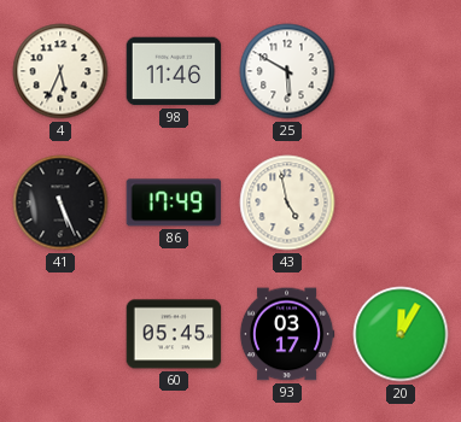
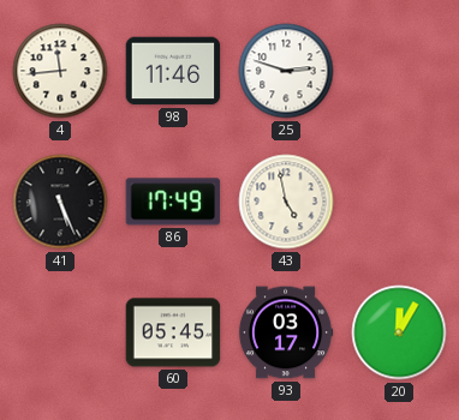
4: 5:34 -> 11:44
25: 5:50 -> 2:48
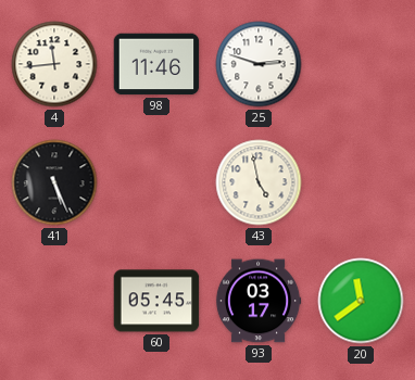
86: 17:49 -> none
20: 12:05 -> 11:39
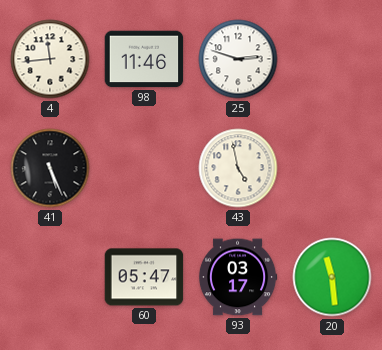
60: 05:45 -> 05:47
20: 11:39 -> 11:29
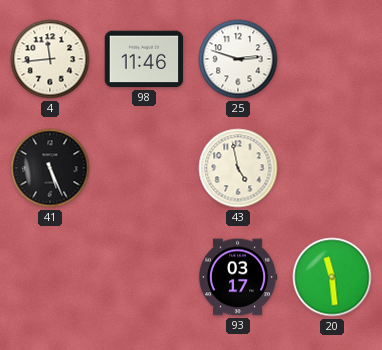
60: 05:47 -> none
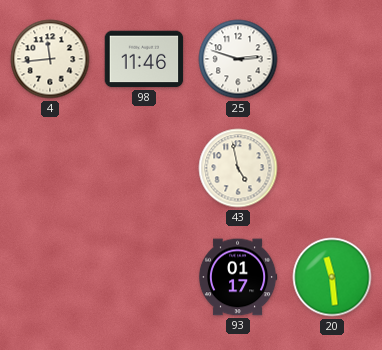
41: 5:26 -> none
93: 03:17 -> 01:17
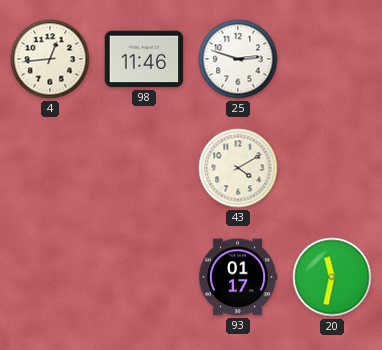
4: 11:44 -> 12:44
43: 4:58 -> 4:10
20: 11:29 -> 11:32
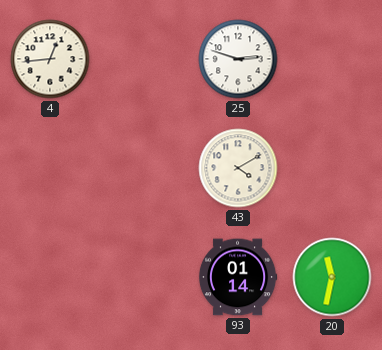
98: 11:46 -> none
93: 01:17 -> 01:14
